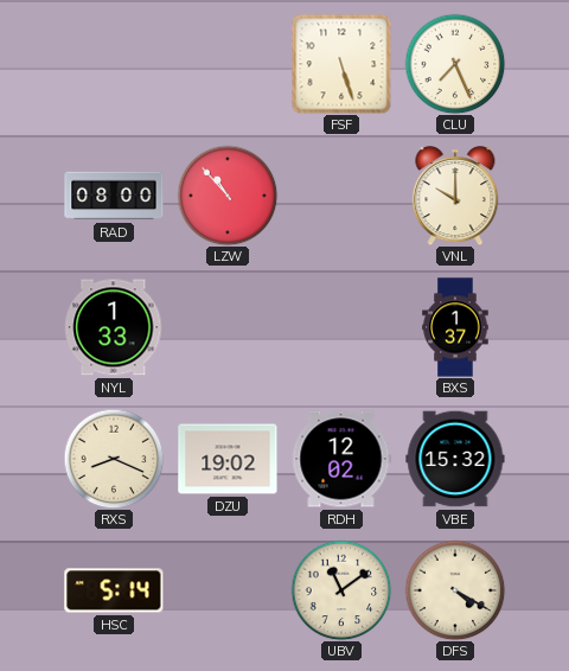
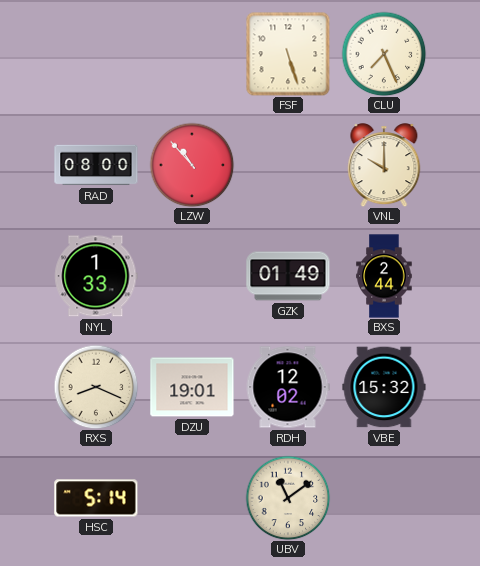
GZK: none -> 01:49
BXS: 1:37 -> 2:44
DZU: 19:02 -> 19:01
DFS: 4:20 -> none
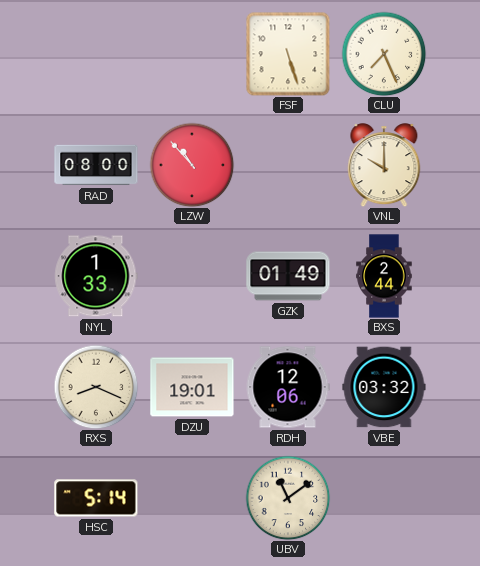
RDH: 12:02 -> 12:06
VBE: 15:32 -> 03:32
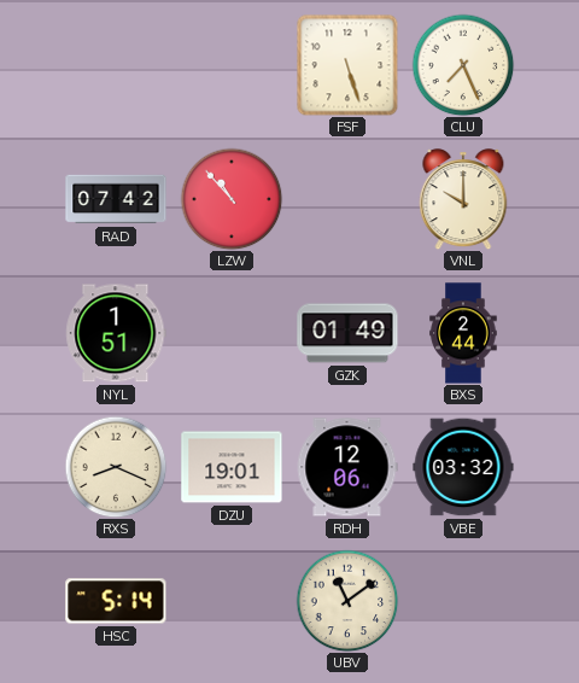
RAD: 08:00 -> 07:42
NYL: 1:33 -> 1:51
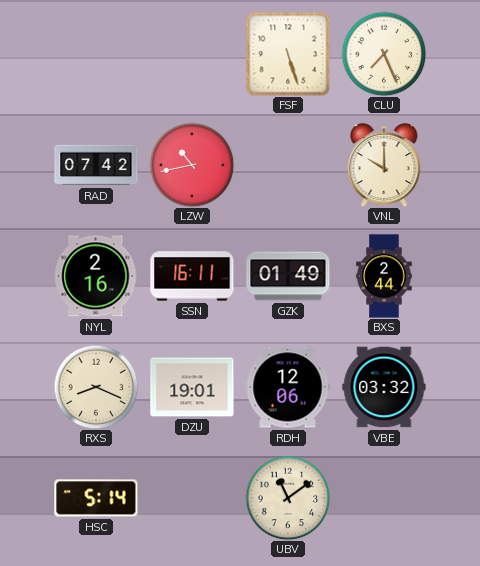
LZW: 10:53 -> 10:43
NYL: 1:51 -> 2:16
SSN: none -> 16:11
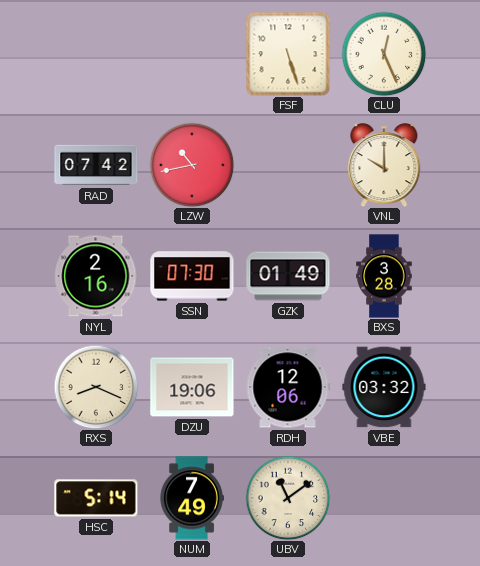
CLU: 7:26 -> 12:26
SSN: 16:11 -> 07:30
BXS: 2:44 -> 3:28
DZU: 19:01 -> 19:06
NUM: none -> 7:49
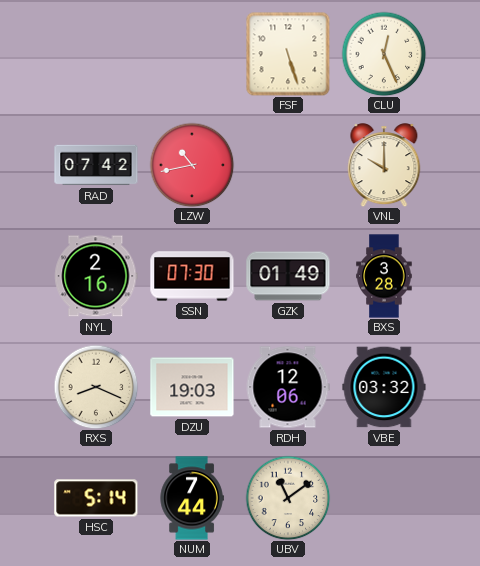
DZU: 19:06 -> 19:03
NUM: 7:49 -> 7:44
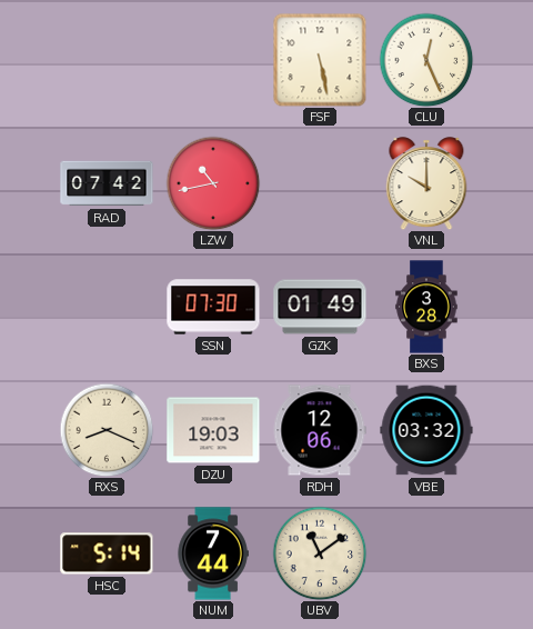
FSF: 5:27 -> 5:28
NYL: 2:16 -> none
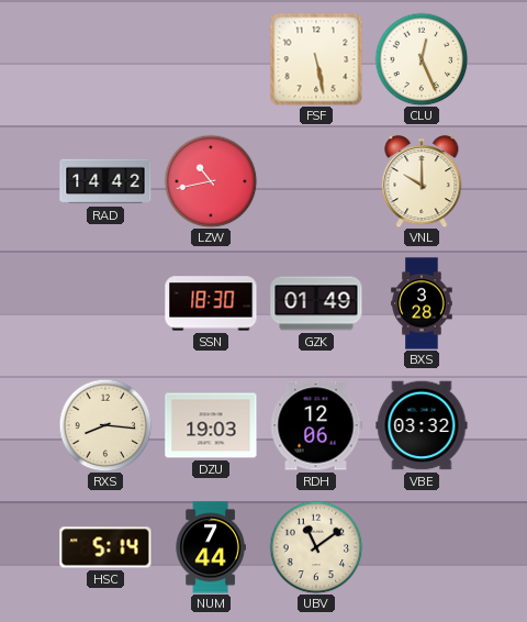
RAD: 07:42 -> 14:42
SSN: 07:30 -> 18:30
RXS: 8:19 -> 8:16
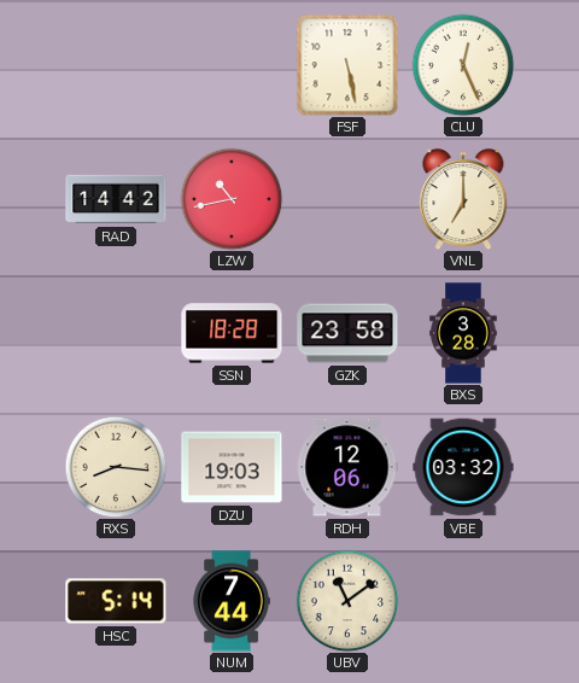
VNL: 10:00 -> 7:00
SSN: 18:30 -> 18:28
GZK: 01:49 -> 23:58
